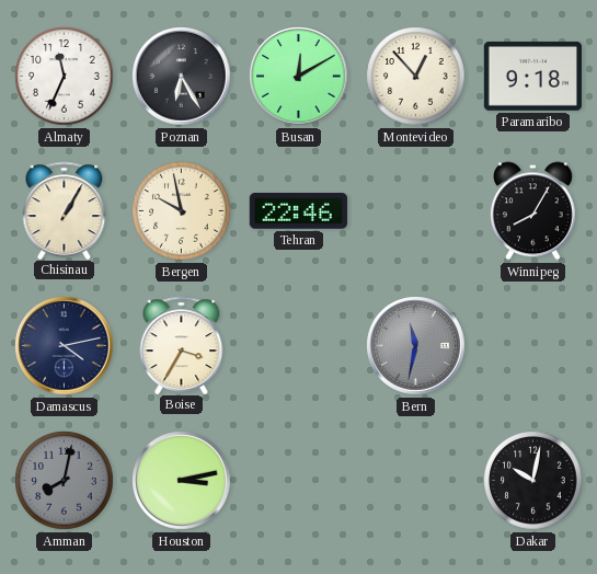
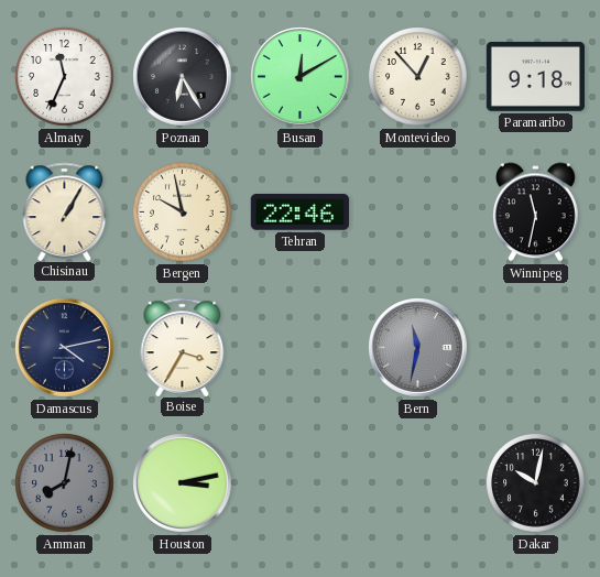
Winnipeg: 8:05 -> 11:32
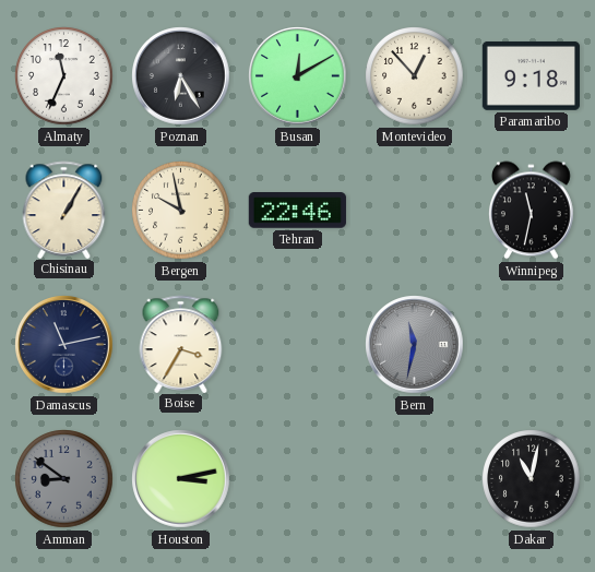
Damascus: 4:13 -> 11:13
Amman: 8:02 -> 8:51
Dakar: 10:02 -> 11:02
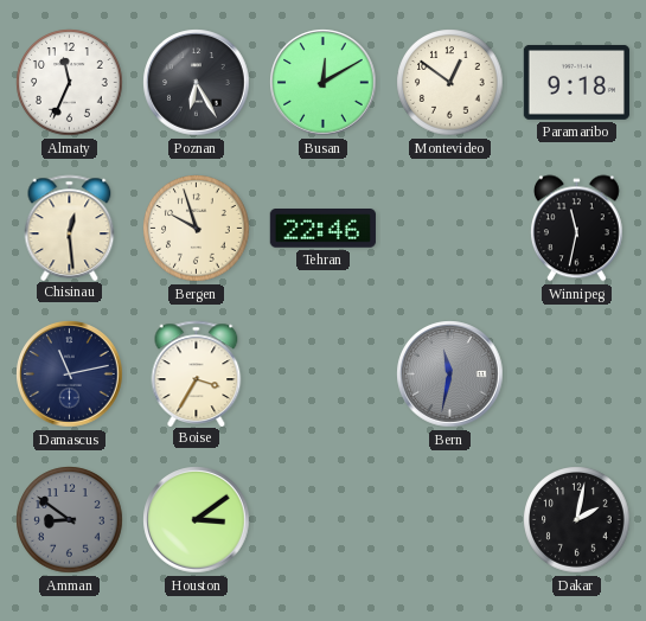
Montevideo: 12:53 -> 12:51
Chisinau: 1:05 -> 12:29
Bergen: 9:58 -> 9:57
Houston: 3:13 -> 3:09
Dakar: 11:02 -> 2:02
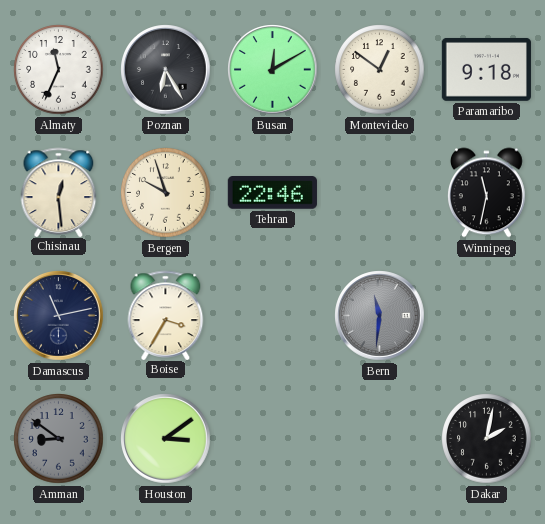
Bern: 11:32 -> 11:31
